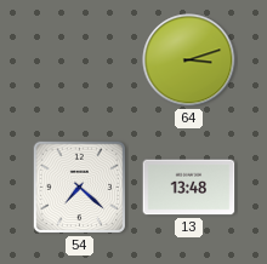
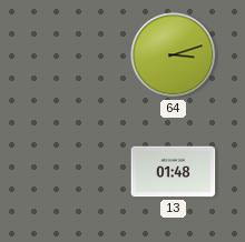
54: 7:22 -> none
13: 13:48 -> 01:48
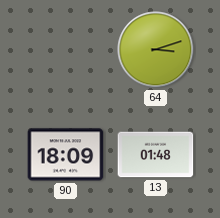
90: none -> 18:09
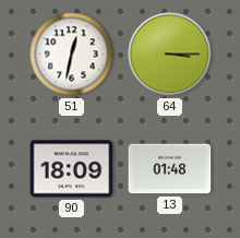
51: none -> 12:32
64: 3:12 -> 3:15
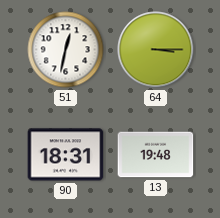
90: 18:09 -> 18:31
13: 01:48 -> 19:48
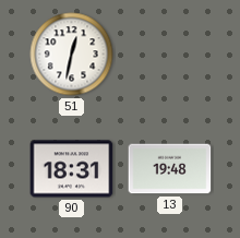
64: 3:15 -> none
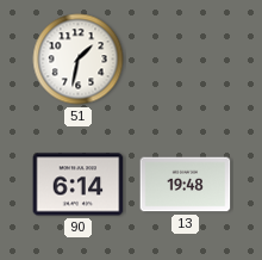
51: 12:32 -> 1:32
90: 18:31 -> 6:14
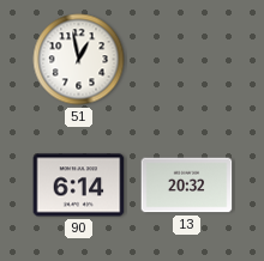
51: 1:32 -> 12:58
13: 19:48 -> 20:32
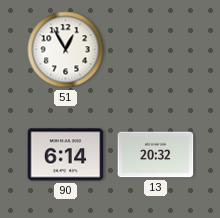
51: 12:58 -> 12:55
